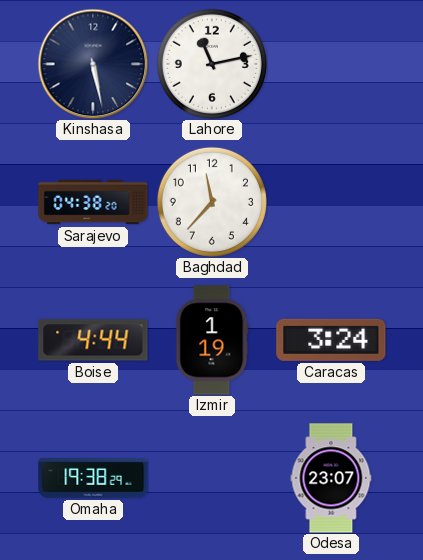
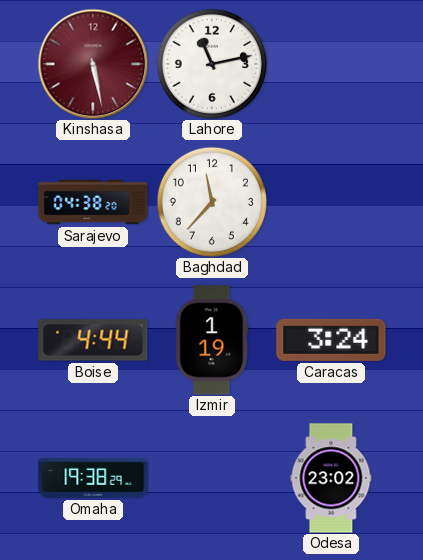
Kinshasa dial: navy -> burgundy
Odesa: 23:07 -> 23:02
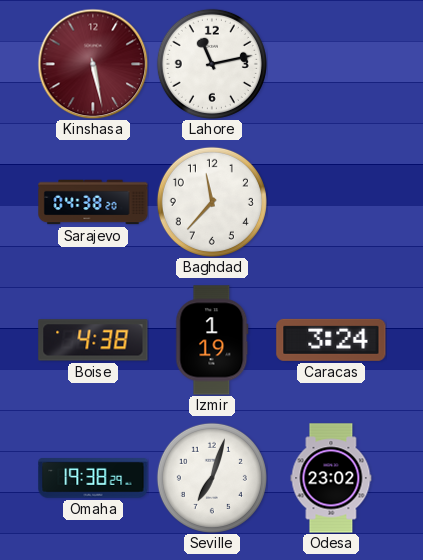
Boise: 4:44 -> 4:38
Seville: none -> 7:03
